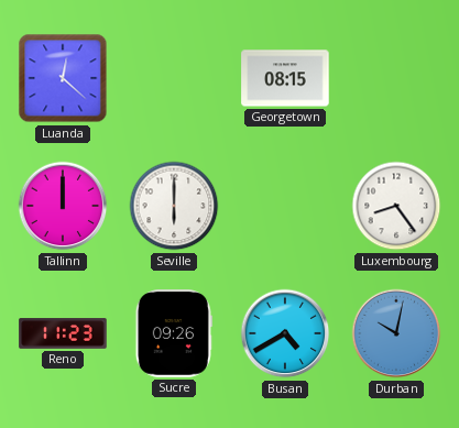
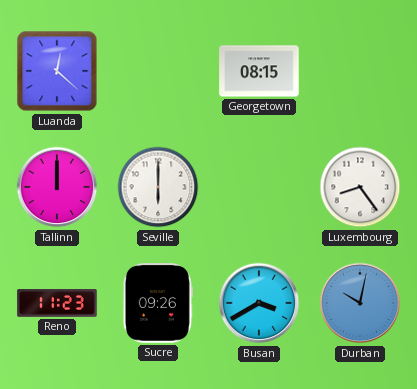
Busan: 4:40 -> 3:40
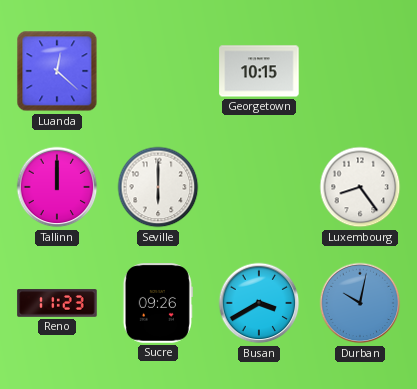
Georgetown: 08:15 -> 10:15
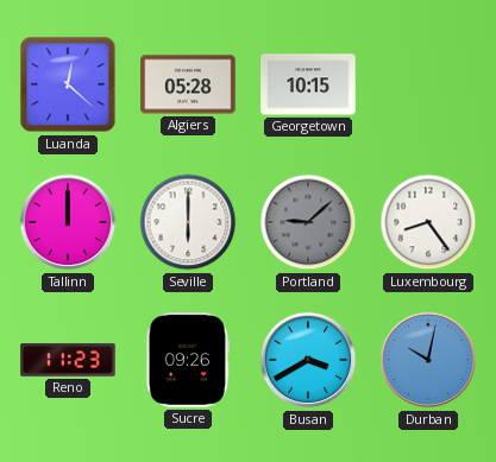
Algiers: none -> 05:28
Portland: none -> 9:08
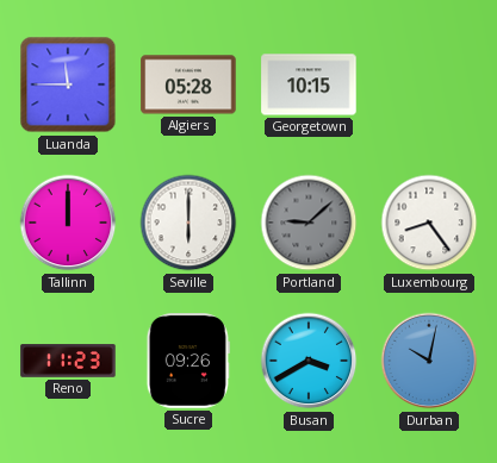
Luanda: 12:22 -> 11:45
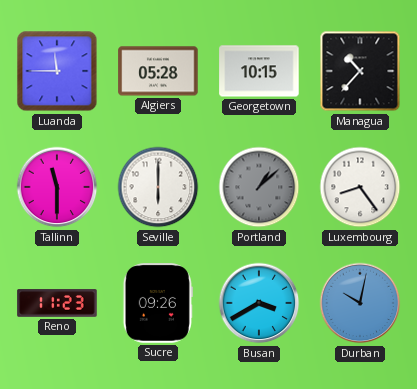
Managua: none -> 10:37
Tallinn: 12:00 -> 11:30
Portland: 9:08 -> 1:08
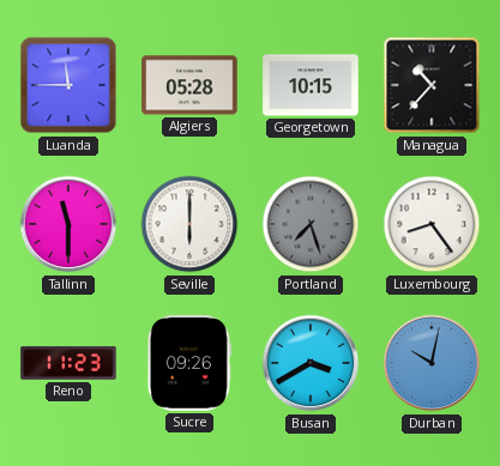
Portland: 1:08 -> 7:27
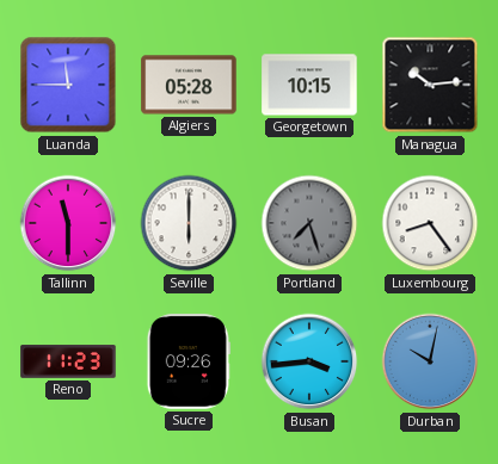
Managua: 10:37 -> 10:14
Busan: 3:40 -> 3:44
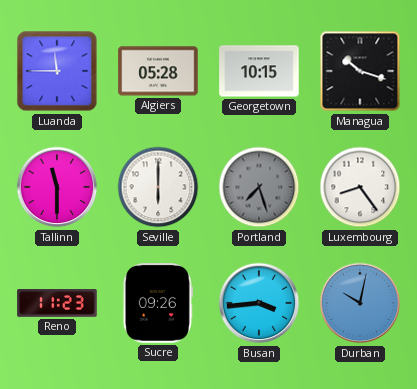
Managua: 10:14 -> 10:18
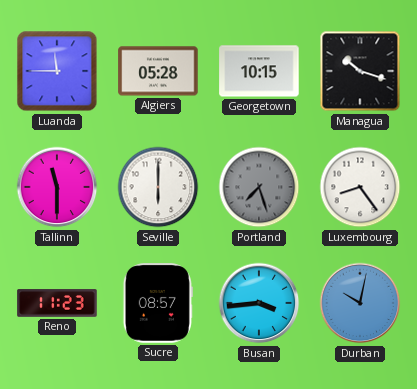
Sucre: 09:26 -> 08:57
